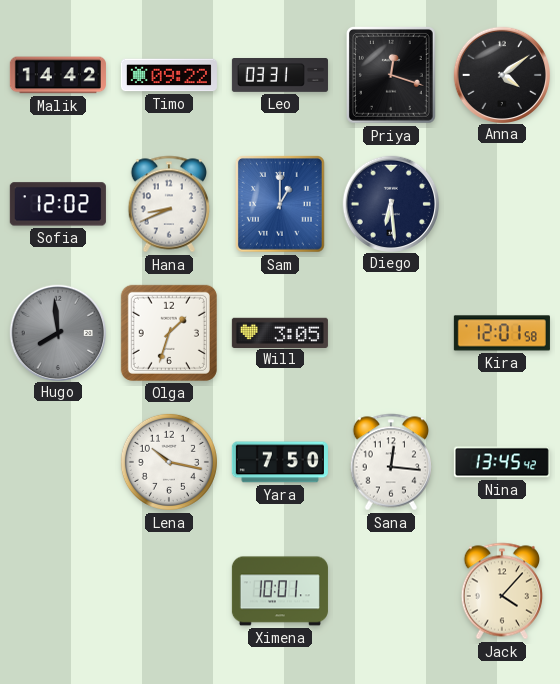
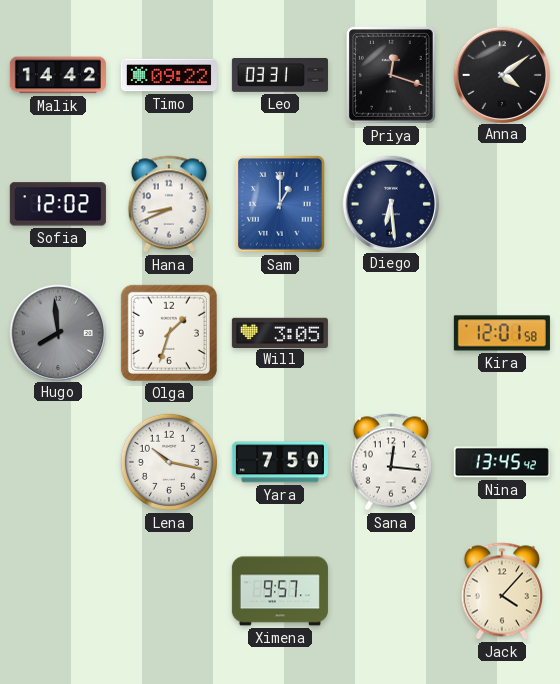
Ximena: 10:01 -> 9:57
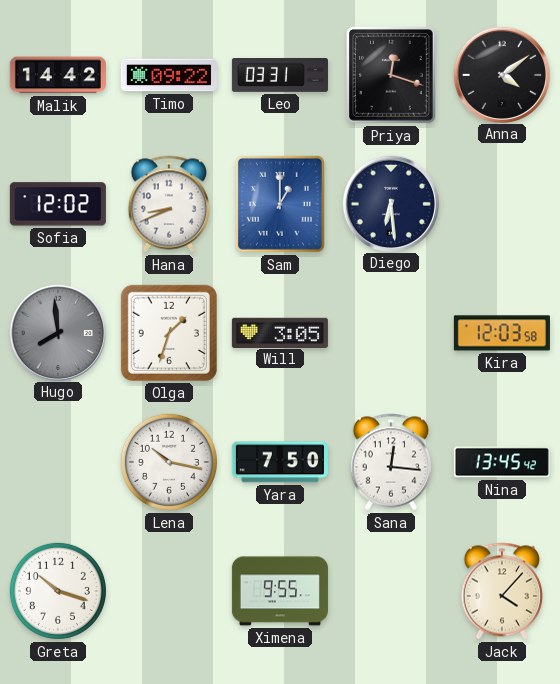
Kira: 12:01 -> 12:03
Greta: none -> 10:18
Ximena: 9:57 -> 9:55
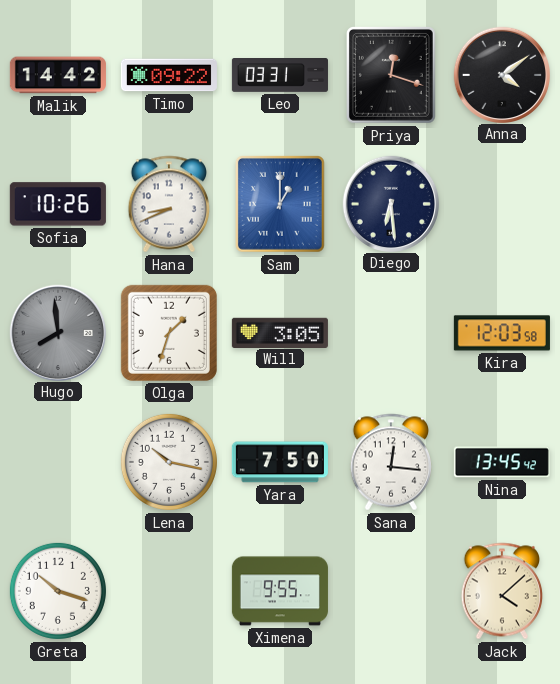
Sofia: 12:02 -> 10:26
Jack: 4:07 -> 4:08
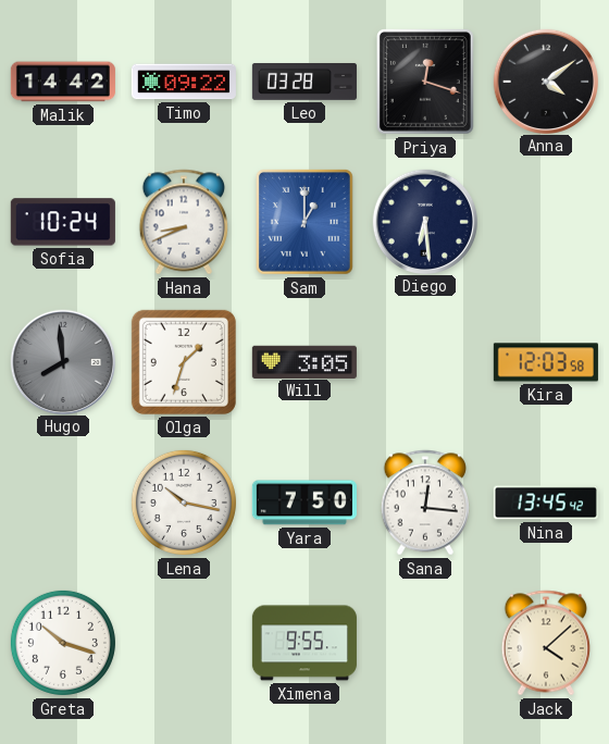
Leo: 03:31 -> 03:28
Sofia: 10:26 -> 10:24
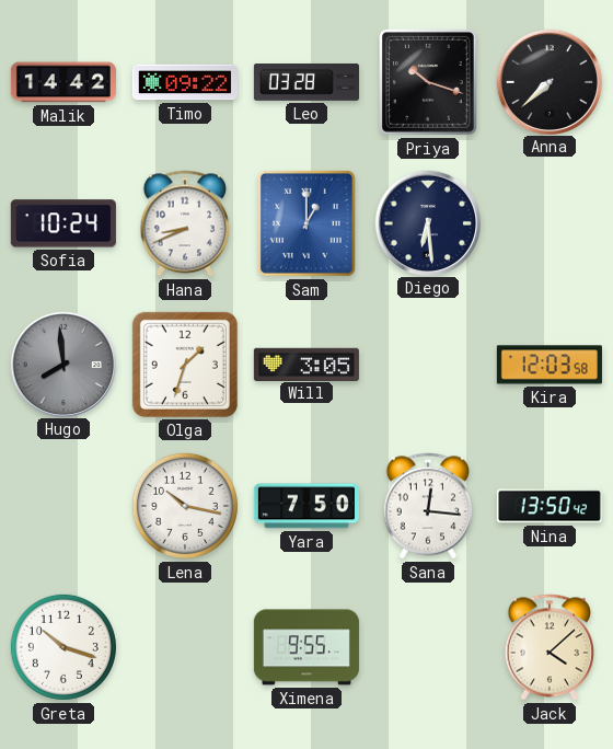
Priya: 12:18 -> 10:18
Anna: 4:09 -> 7:38
Nina: 13:45 -> 13:50
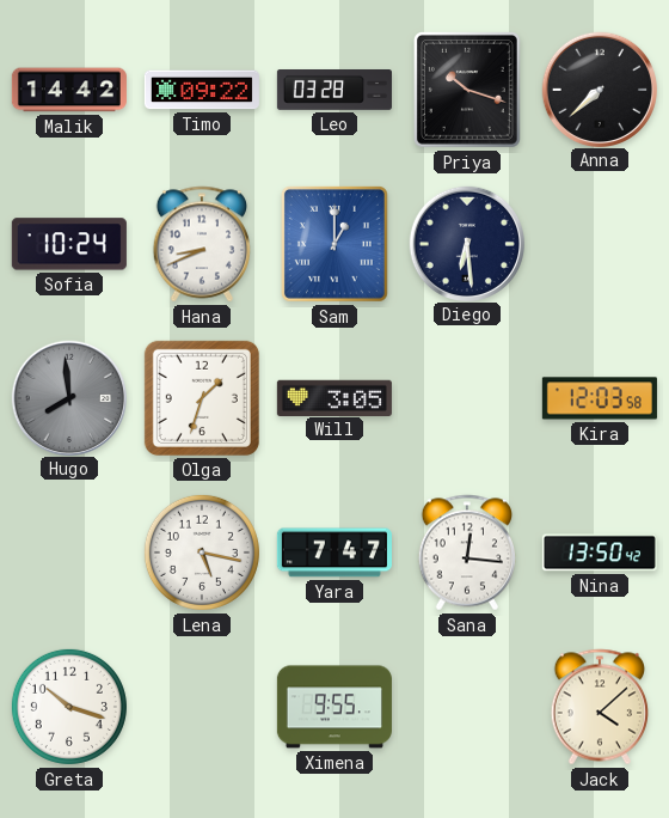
Lena: 10:17 -> 5:17
Yara: 7:50 -> 7:47
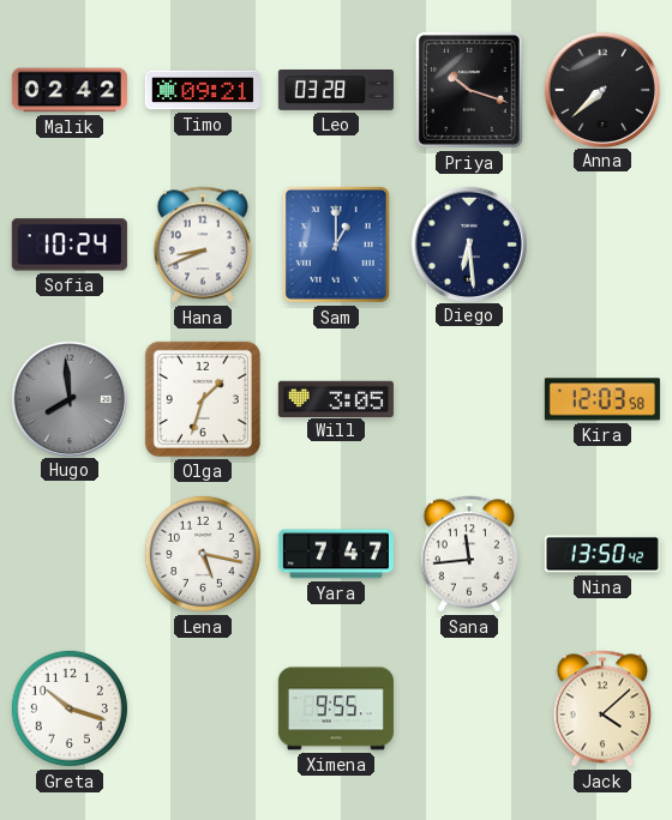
Malik: 14:42 -> 02:42
Timo: 09:22 -> 09:21
Sana: 12:16 -> 11:44
